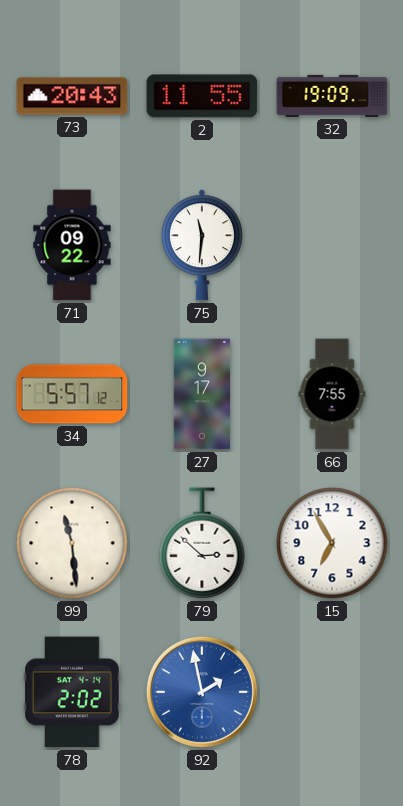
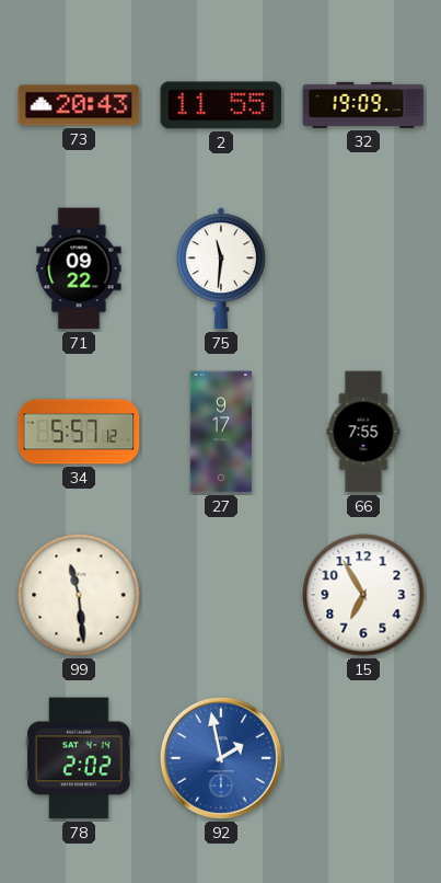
79: 2:52 -> none
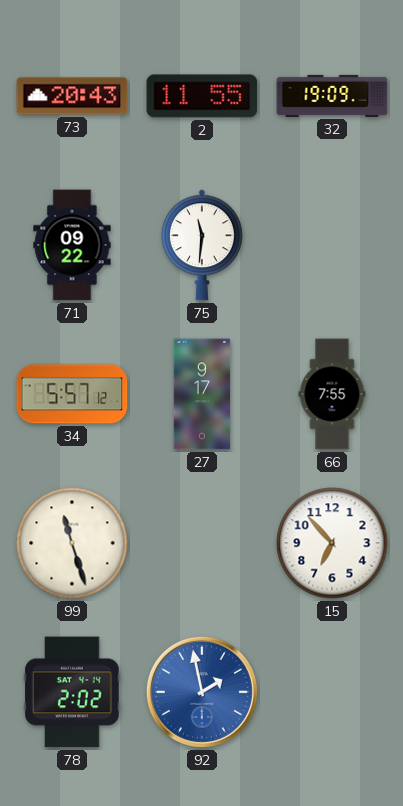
99: 11:29 -> 11:27
15: 6:55 -> 6:53
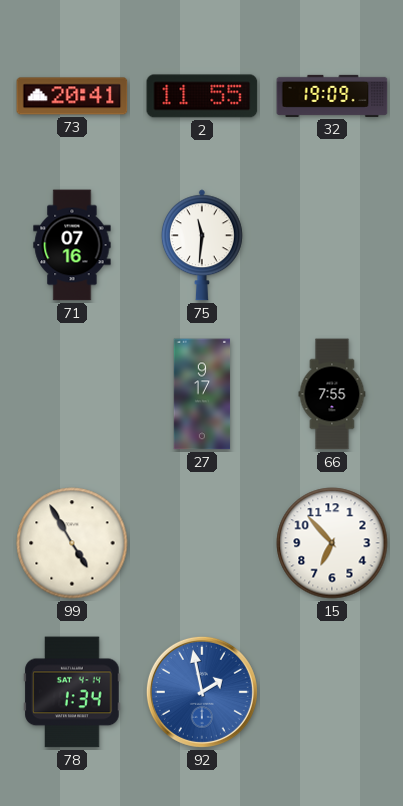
73: 20:43 -> 20:41
71: 09:22 -> 07:16
34: 5:57 -> none
99: 11:27 -> 4:55
78: 2:02 -> 1:34
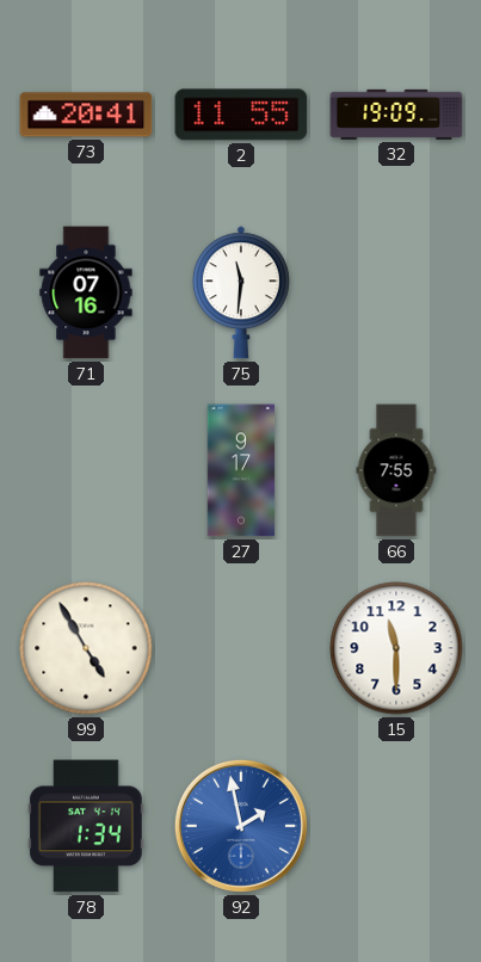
15: 6:53 -> 11:30
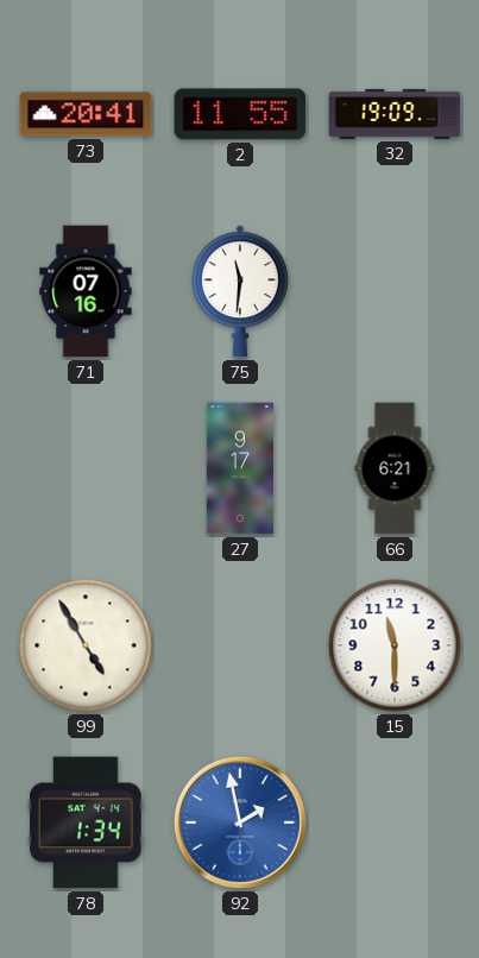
66: 7:55 -> 6:21
